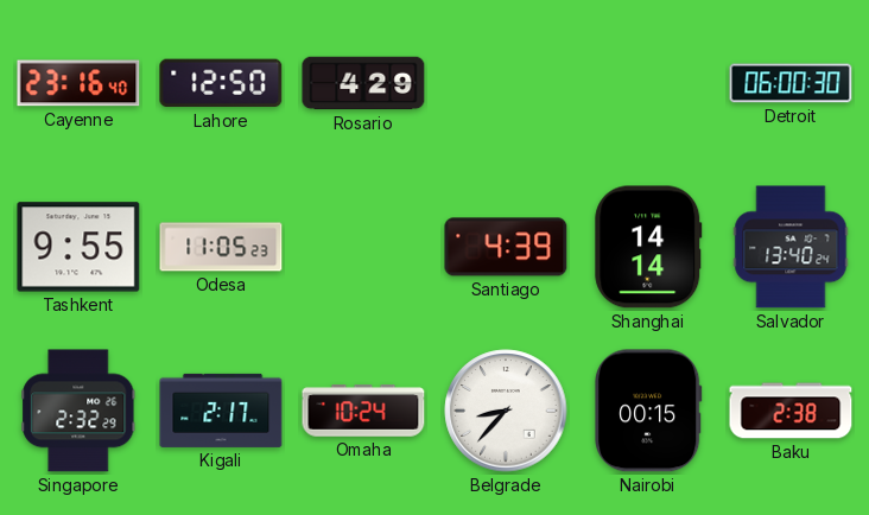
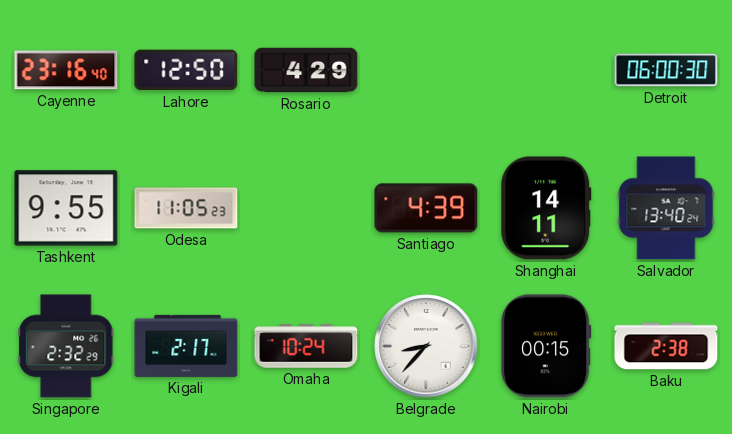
Shanghai: 14:14 -> 14:11
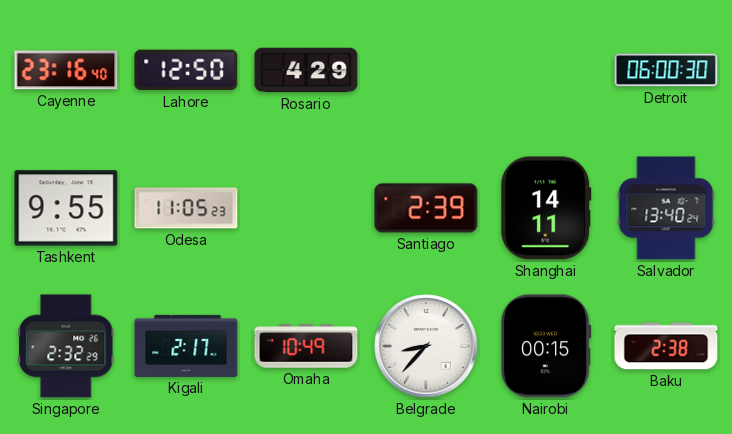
Santiago: 4:39 -> 2:39
Omaha: 10:24 -> 10:49
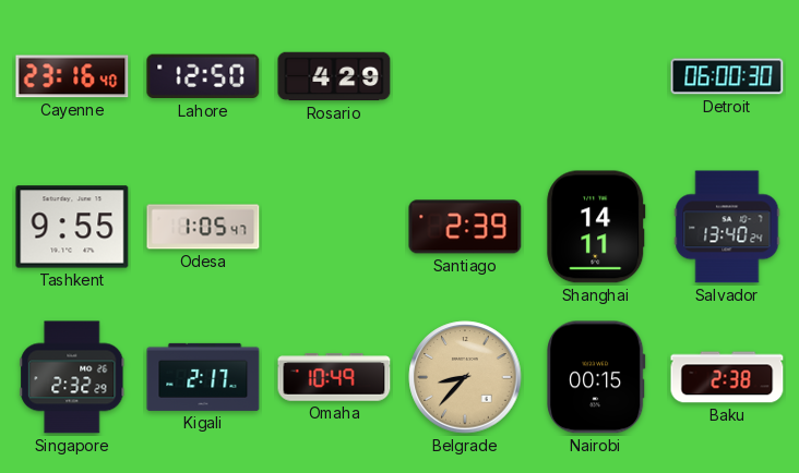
Odesa: 11:05 -> 1:05
Belgrade dial: white -> champagne
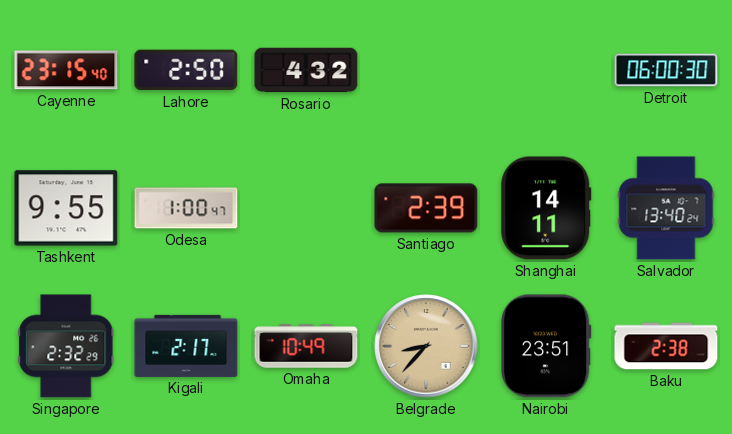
Cayenne: 23:16 -> 23:15
Lahore: 12:50 -> 2:50
Rosario: 4:29 -> 4:32
Odesa: 1:05 -> 1:00
Nairobi: 00:15 -> 23:51
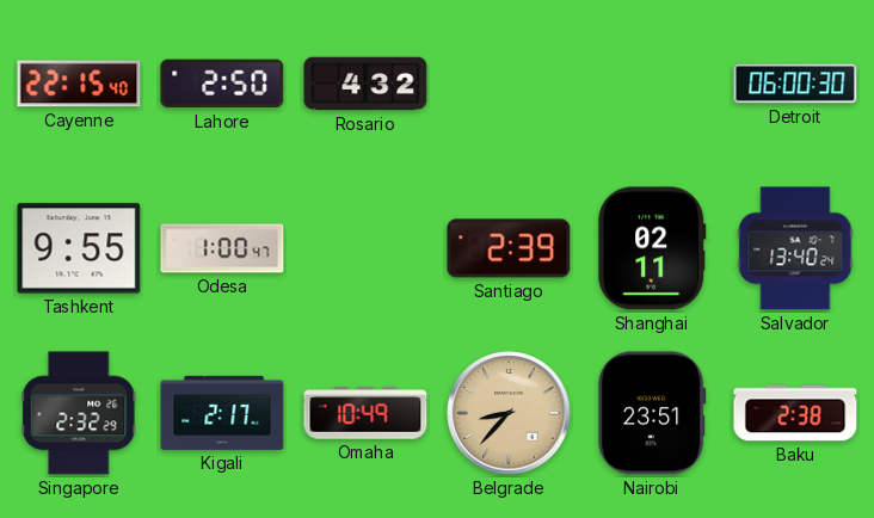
Cayenne: 23:15 -> 22:15
Shanghai: 14:11 -> 02:11
